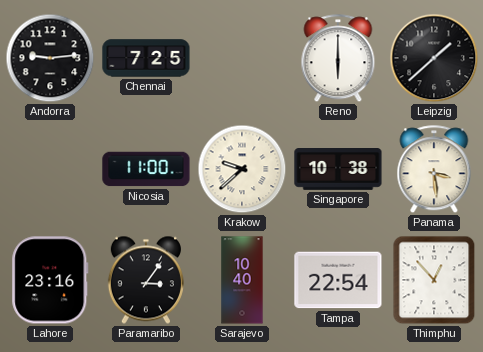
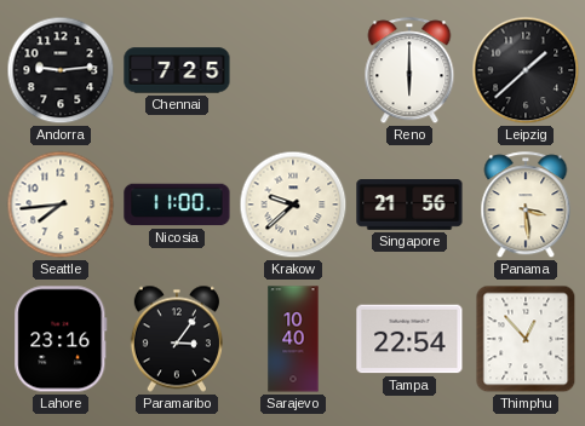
Seattle: none -> 7:44
Singapore: 10:38 -> 21:56
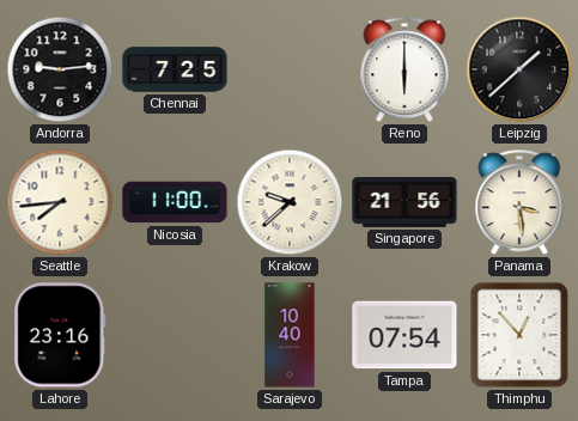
Paramaribo: 3:06 -> none
Tampa: 22:54 -> 07:54
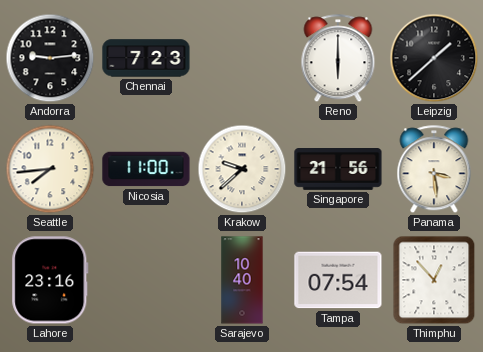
Chennai: 7:25 -> 7:23
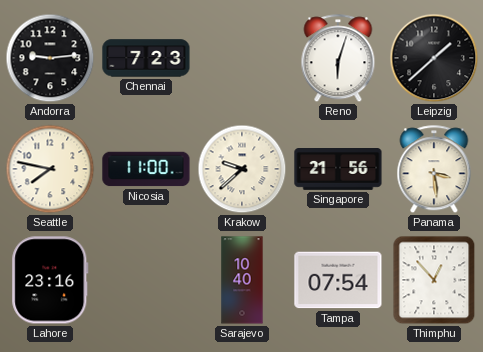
Reno: 6:00 -> 6:03
Seattle: 7:44 -> 7:47
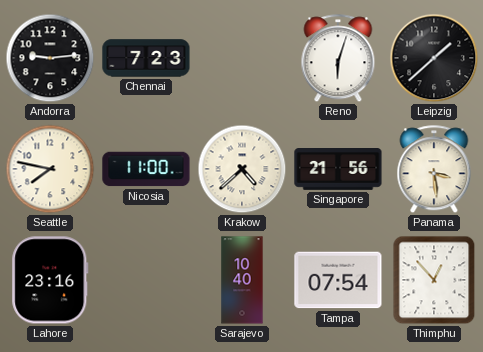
Krakow: 9:38 -> 4:38
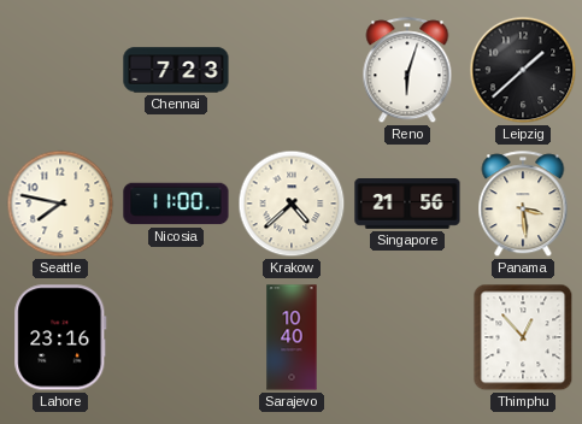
Andorra: 9:14 -> none
Tampa: 07:54 -> none
